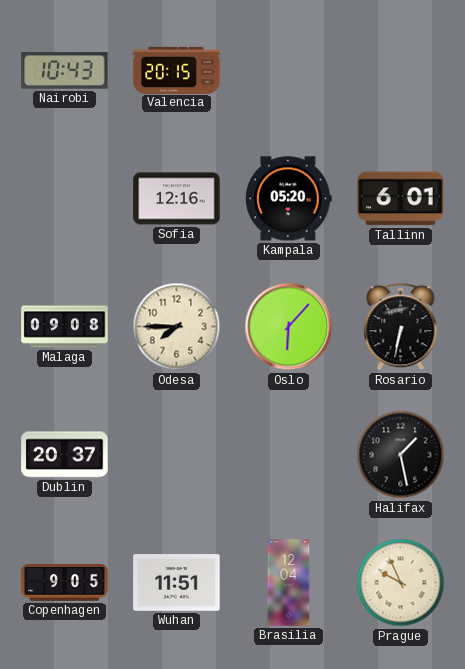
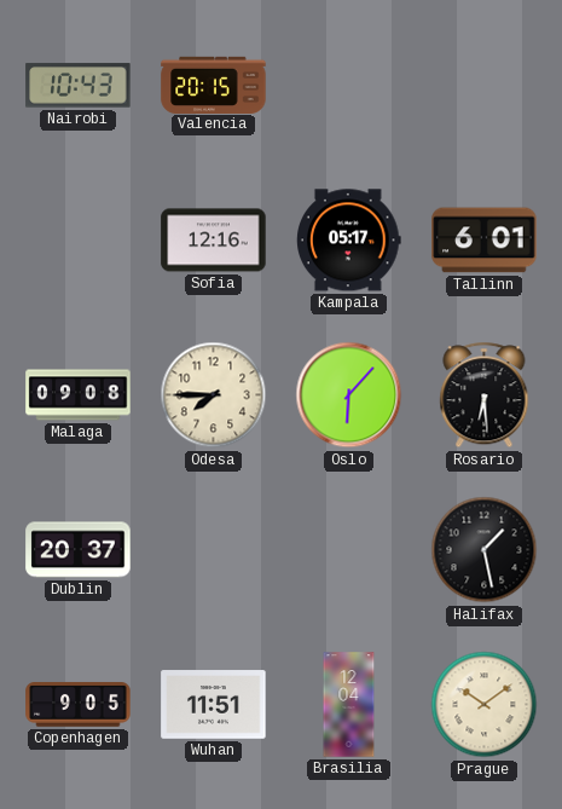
Kampala: 05:20 -> 05:17
Rosario: 6:32 -> 6:29
Prague: 9:56 -> 10:09
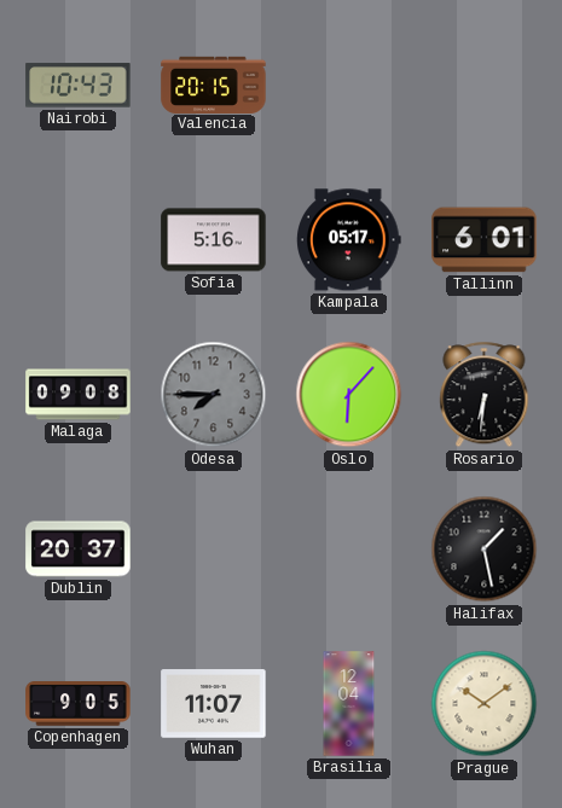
Sofia: 12:16 -> 5:16
Odesa dial: cream -> grey
Rosario: 6:29 -> 6:31
Wuhan: 11:51 -> 11:07
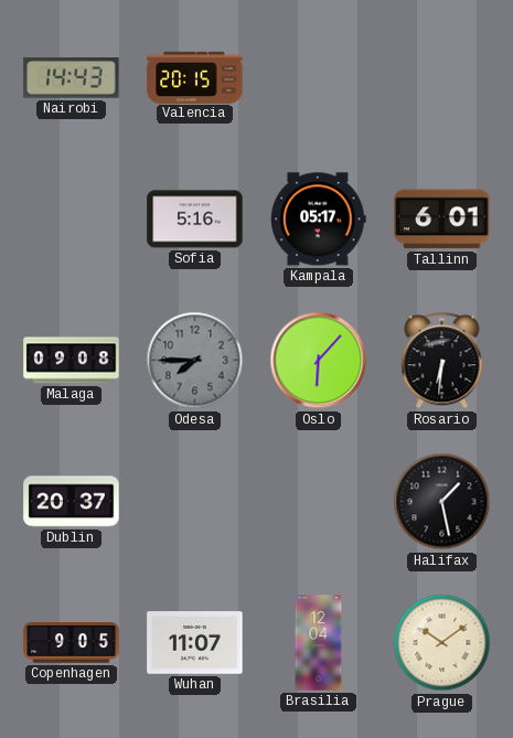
Nairobi: 10:43 -> 14:43
